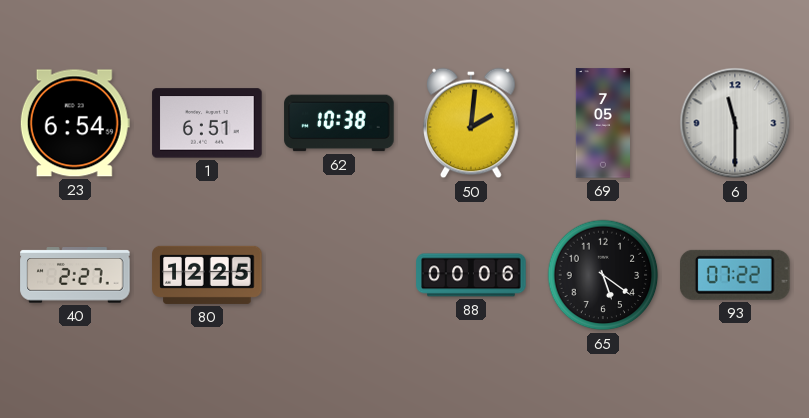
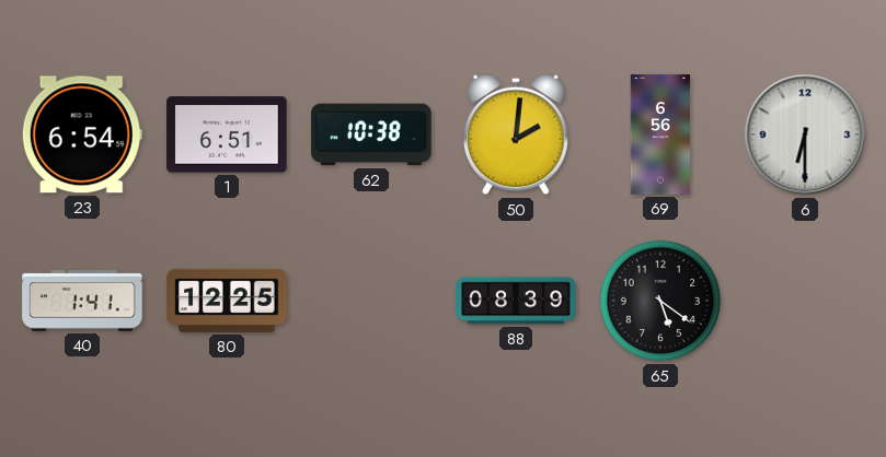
69: 7:05 -> 6:56
6: 11:30 -> 6:30
40: 2:27 -> 1:41
88: 00:06 -> 08:39
93: 07:22 -> none
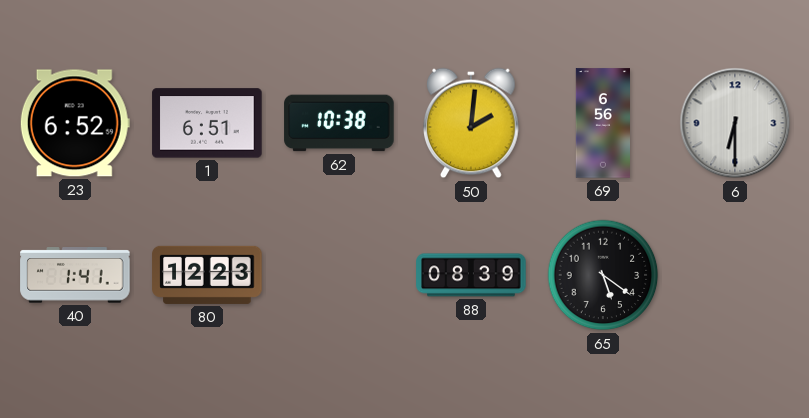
23: 6:54 -> 6:52
80: 12:25 -> 12:23
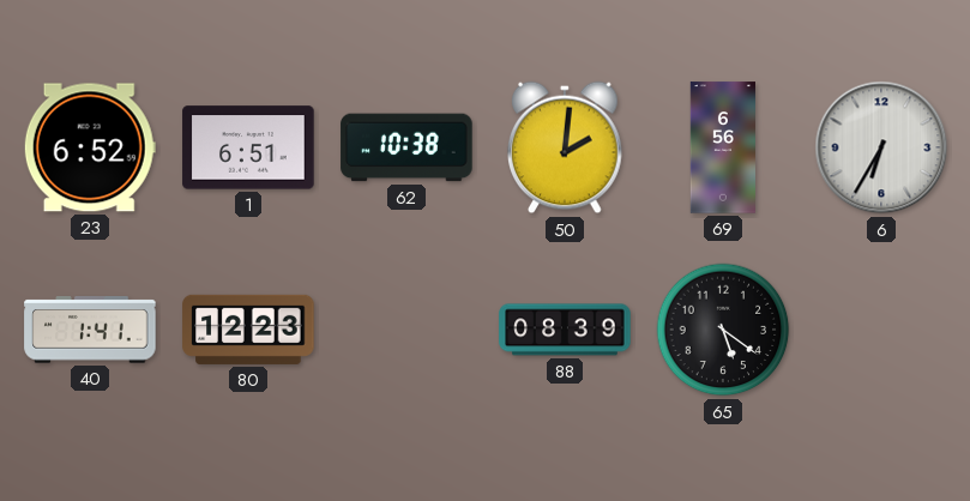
6: 6:30 -> 6:35
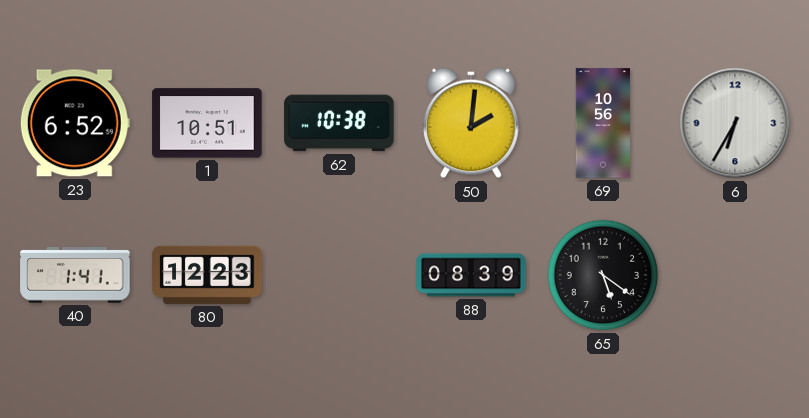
1: 6:51 -> 10:51
69: 6:56 -> 10:56
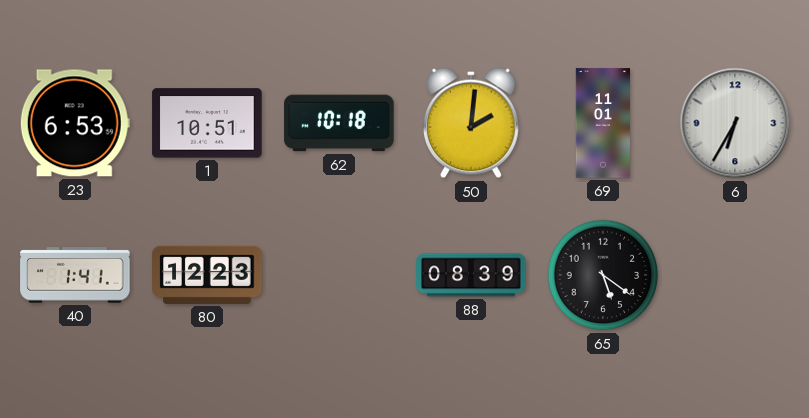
23: 6:52 -> 6:53
62: 10:38 -> 10:18
69: 10:56 -> 11:01
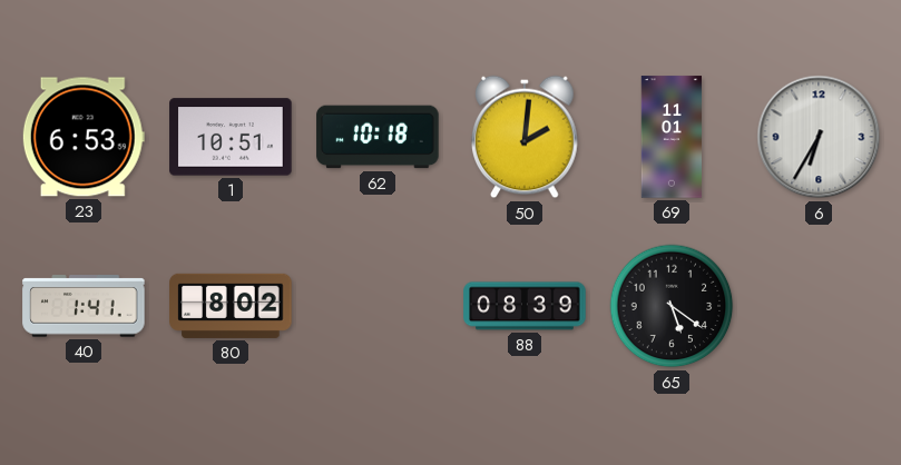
80: 12:23 -> 8:02
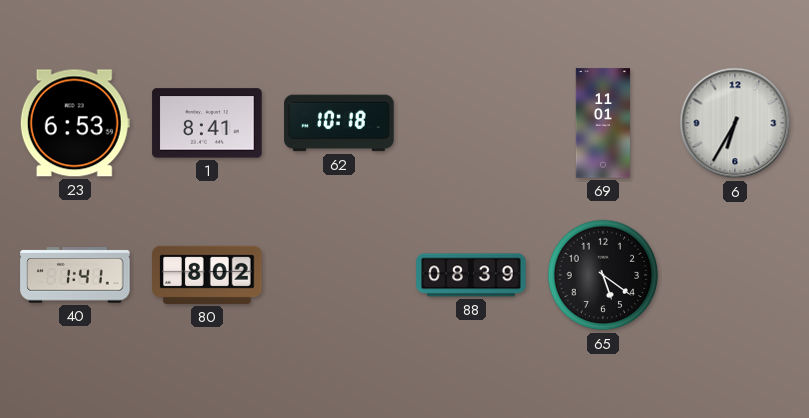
1: 10:51 -> 8:41
50: 2:01 -> none
